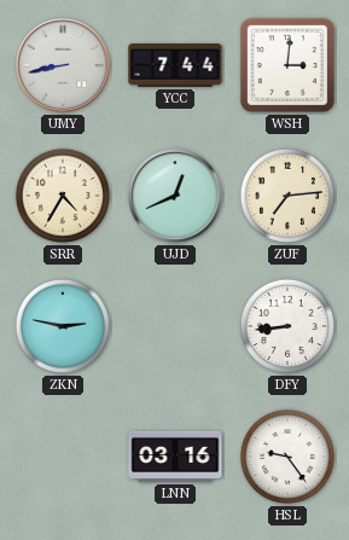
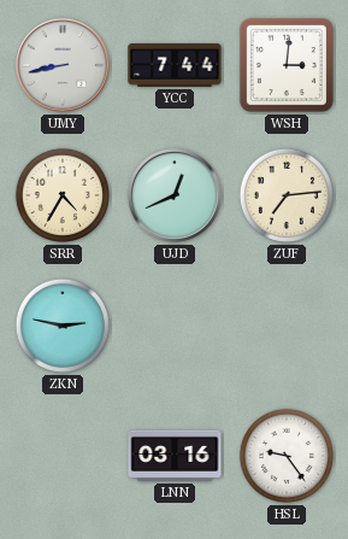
DFY: 8:44 -> none
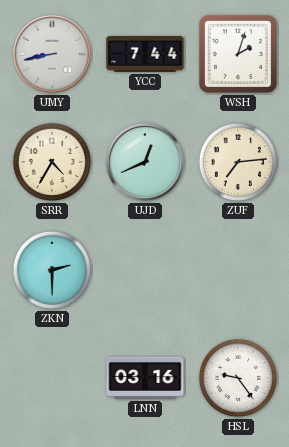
WSH: 3:01 -> 2:03
ZKN: 2:47 -> 2:30
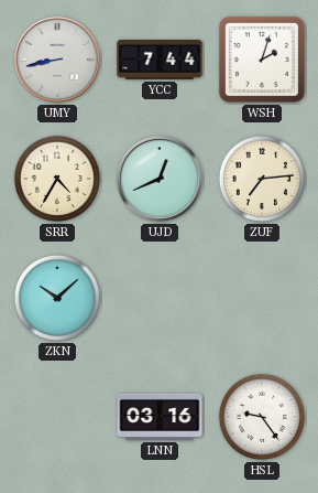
ZKN: 2:30 -> 10:08
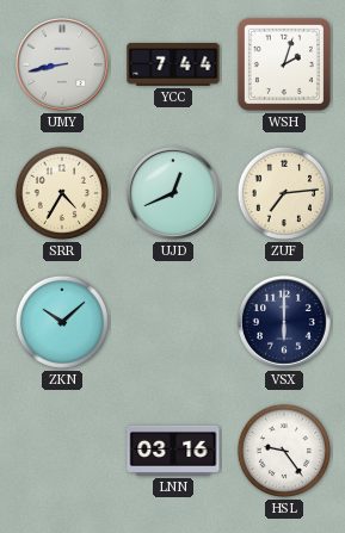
VSX: none -> 6:00
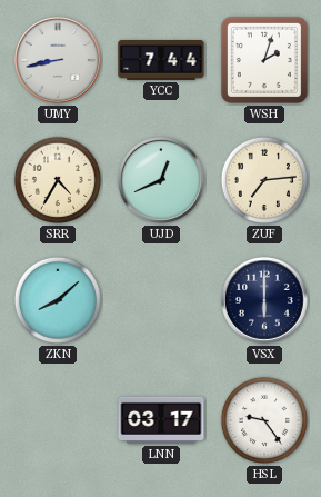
ZKN: 10:08 -> 8:08
LNN: 03:16 -> 03:17
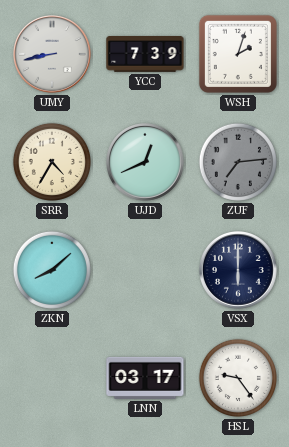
YCC: 7:44 -> 7:39
ZUF dial: cream -> grey
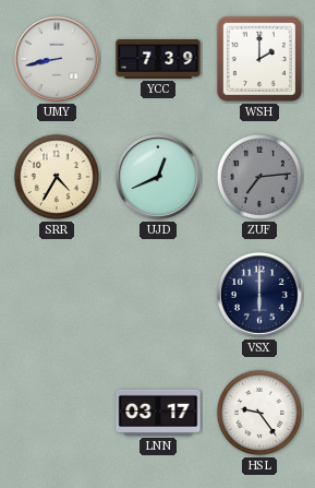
WSH: 2:03 -> 2:00
ZKN: 8:08 -> none
